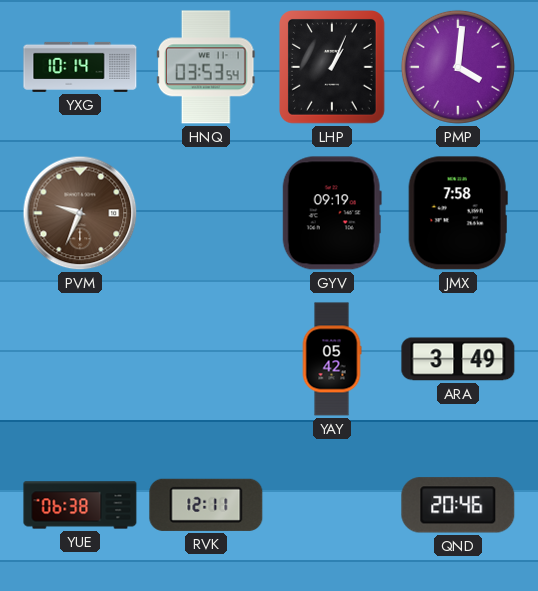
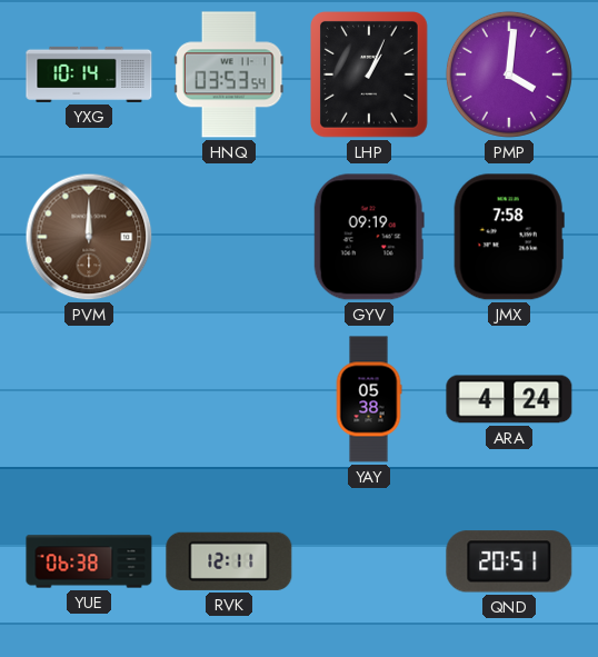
PVM: 9:34 -> 12:00
YAY: 05:42 -> 05:38
ARA: 3:49 -> 4:24
QND: 20:46 -> 20:51
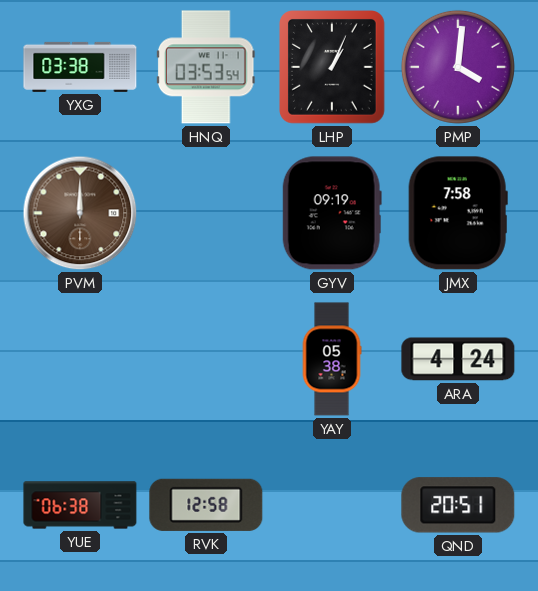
YXG: 10:14 -> 03:38
RVK: 12:11 -> 12:58
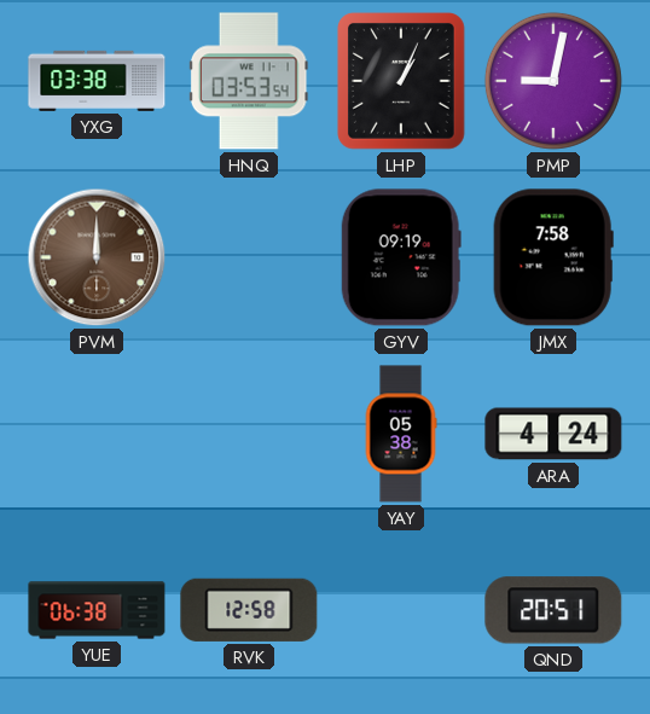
PMP: 4:01 -> 9:02
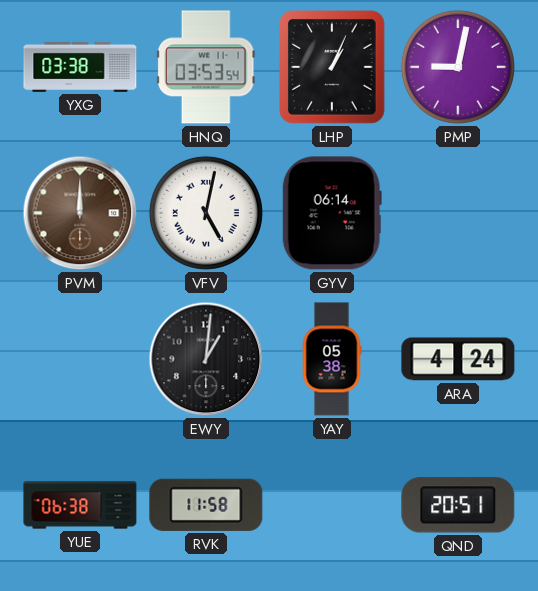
VFV: none -> 5:02
GYV: 09:19 -> 06:14
JMX: 7:58 -> none
EWY: none -> 1:01
RVK: 12:58 -> 11:58
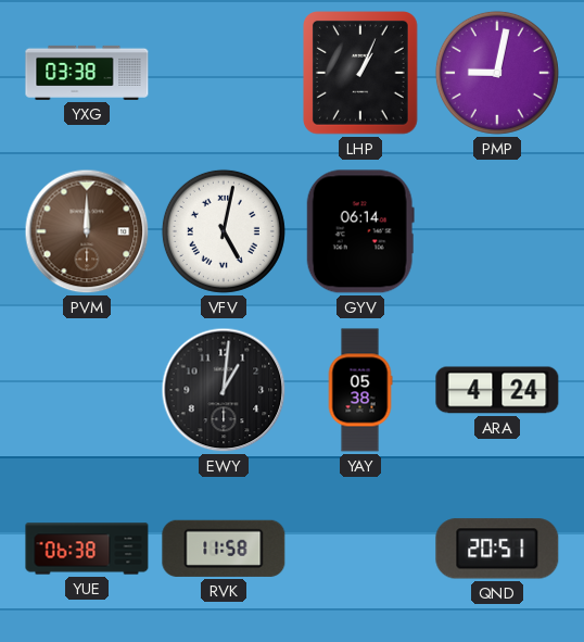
HNQ: 03:53 -> none
